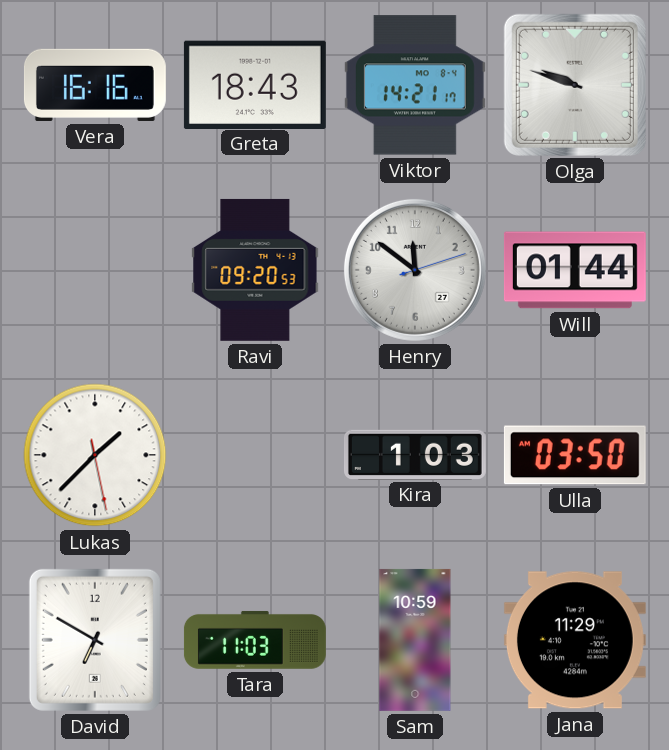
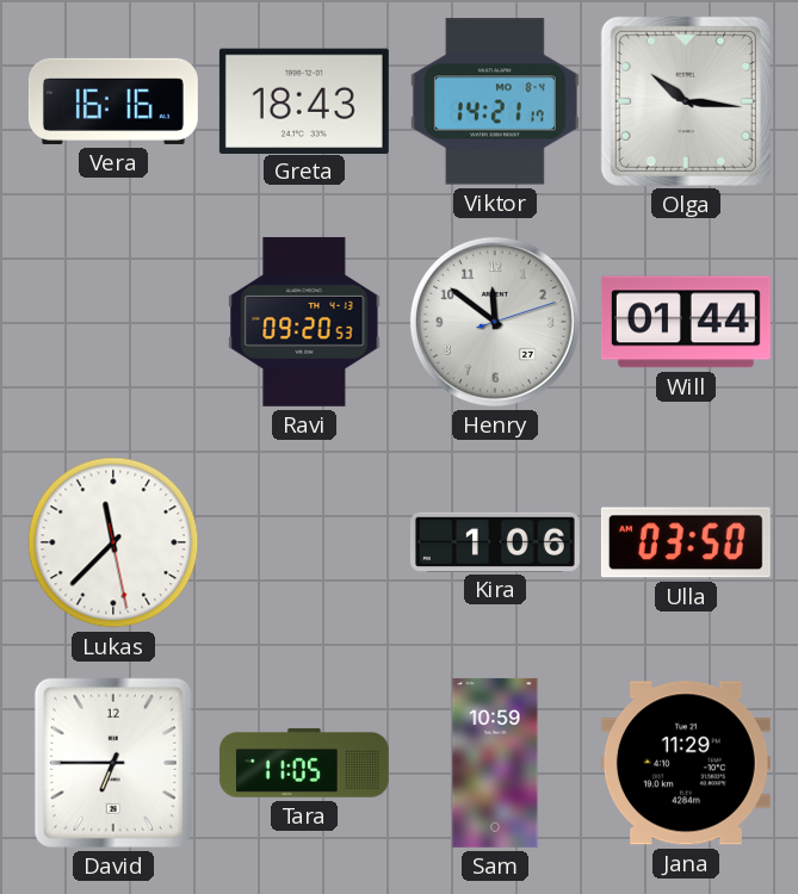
Olga: 9:48 -> 10:16
Lukas: 1:37 -> 11:37
Kira: 1:03 -> 1:06
David: 6:50 -> 6:45
Tara: 11:03 -> 11:05
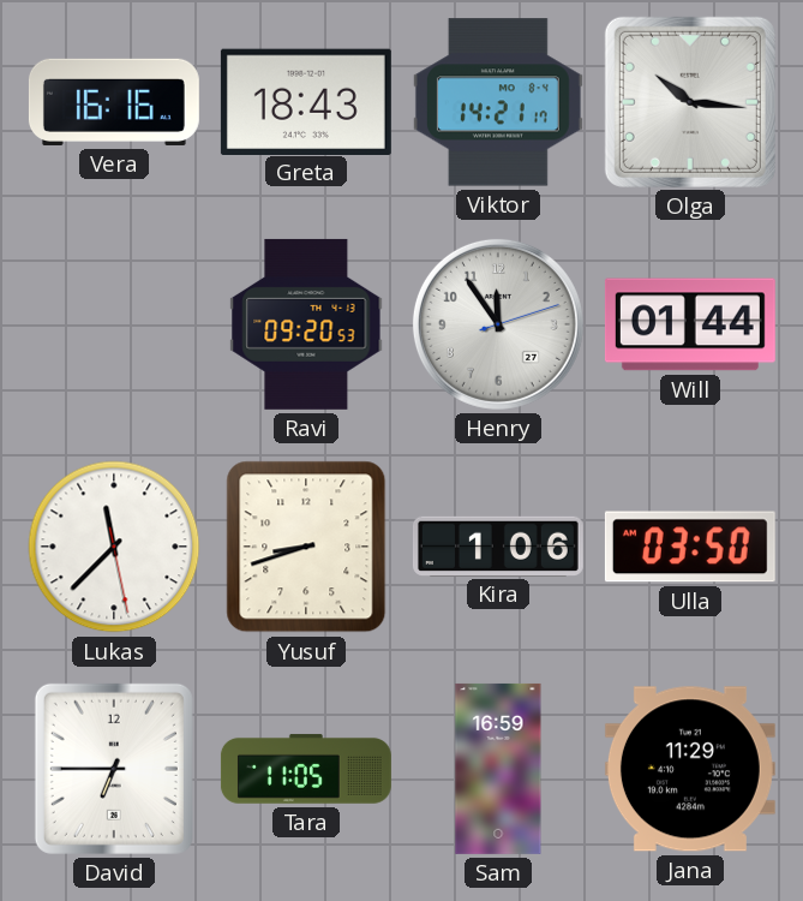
Henry: 11:51 -> 11:54
Yusuf: none -> 8:42
Sam: 10:59 -> 16:59
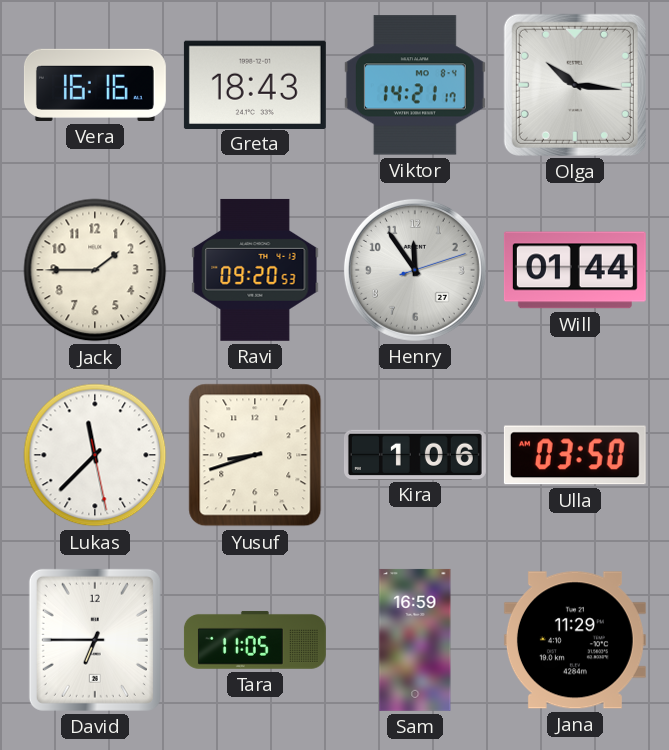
Jack: none -> 1:45
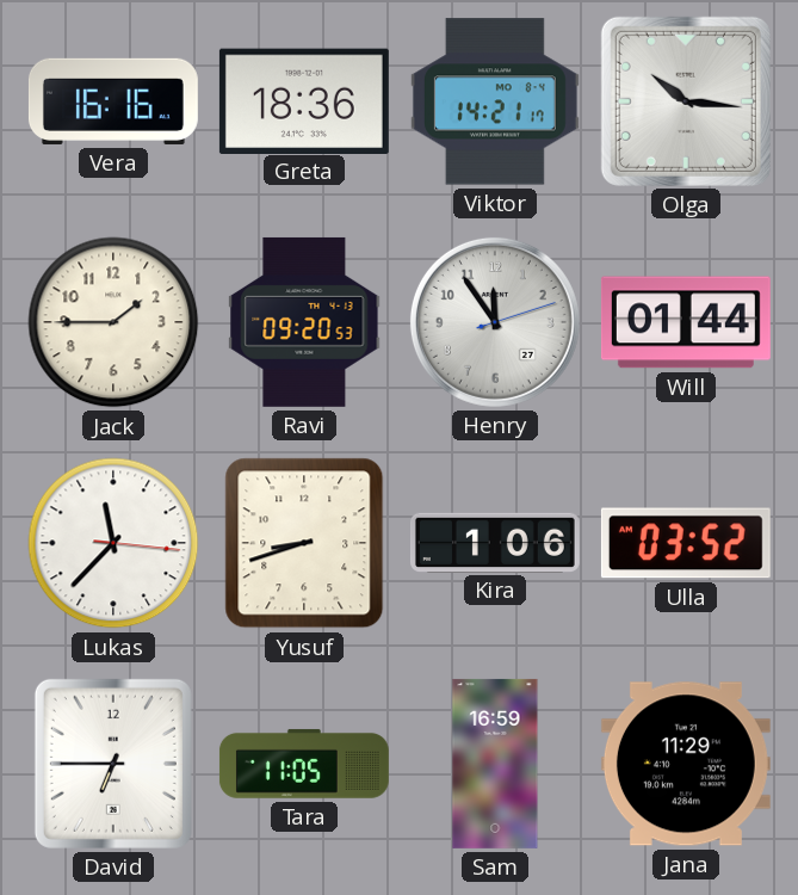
Greta: 18:43 -> 18:36
Lukas: 11:37:28 -> 11:37:16
Ulla: 03:50 -> 03:52
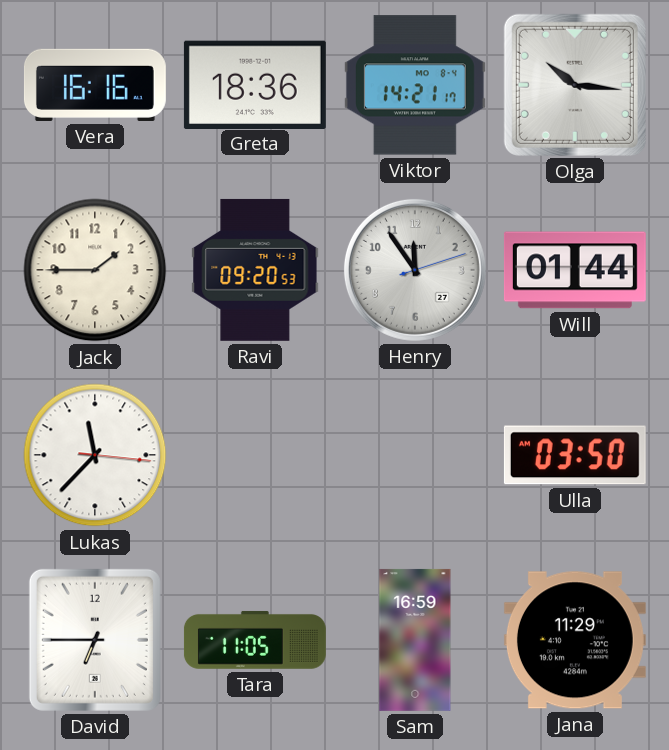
Yusuf: 8:42 -> none
Kira: 1:06 -> none
Ulla: 03:52 -> 03:50
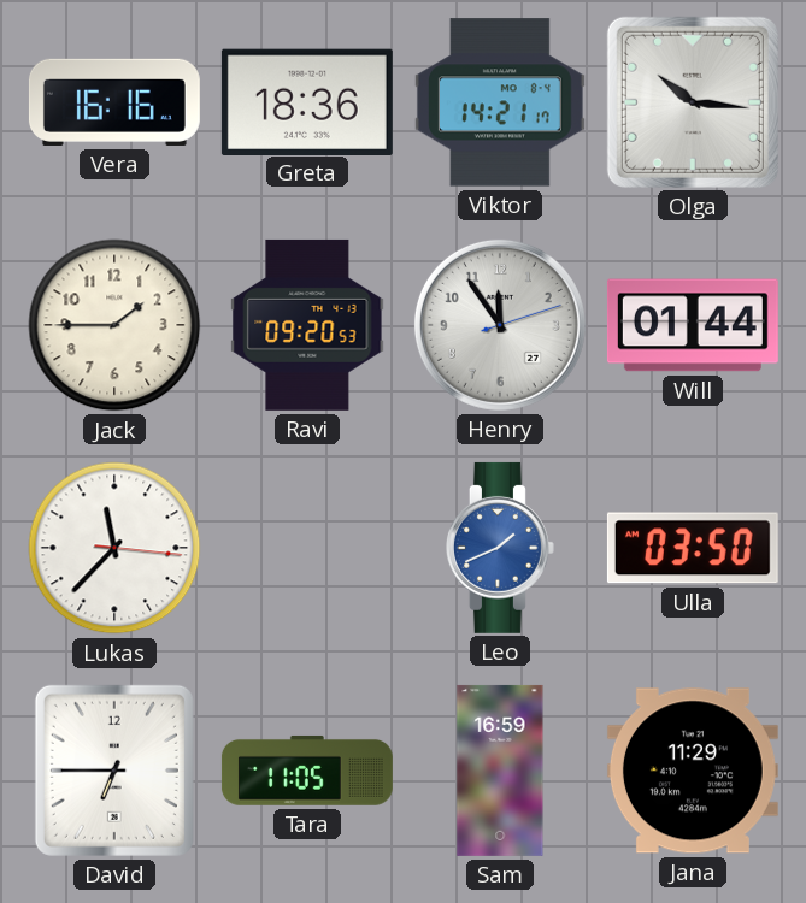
Leo: none -> 1:41
